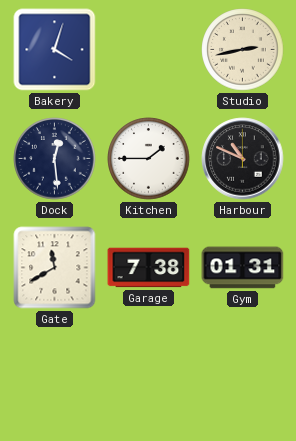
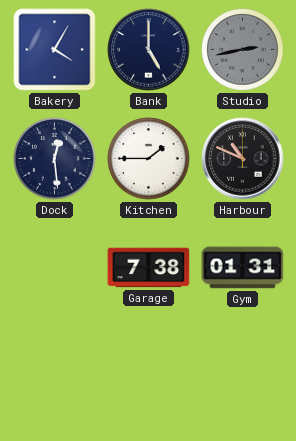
Bakery: 4:03 -> 4:05
Bank: none -> 5:00
Studio dial: cream -> grey
Gate: 11:40 -> none
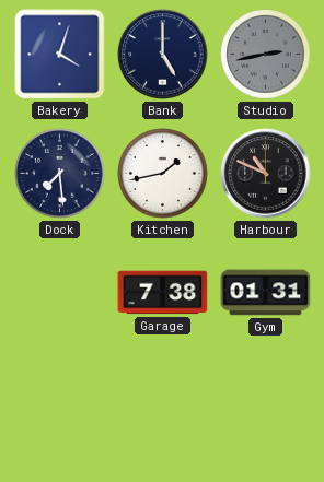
Bakery: 4:05 -> 4:03
Dock: 12:29 -> 7:29
Kitchen: 1:45 -> 1:43
